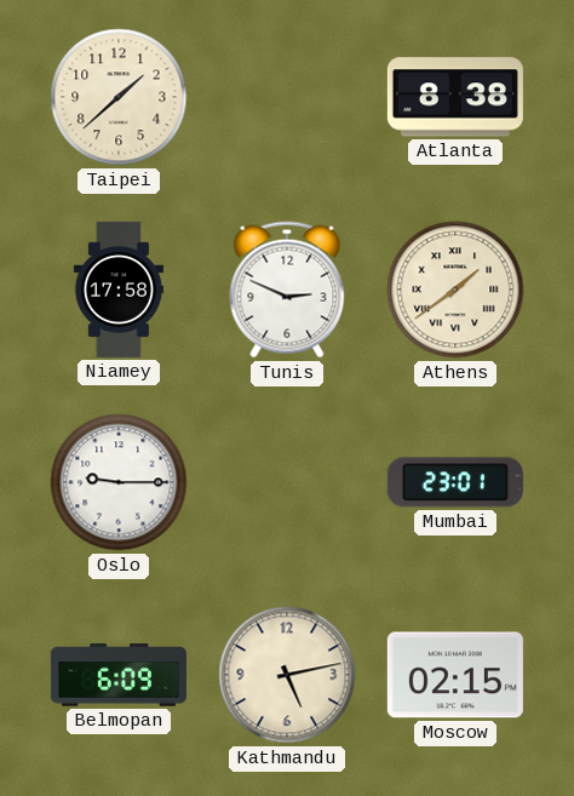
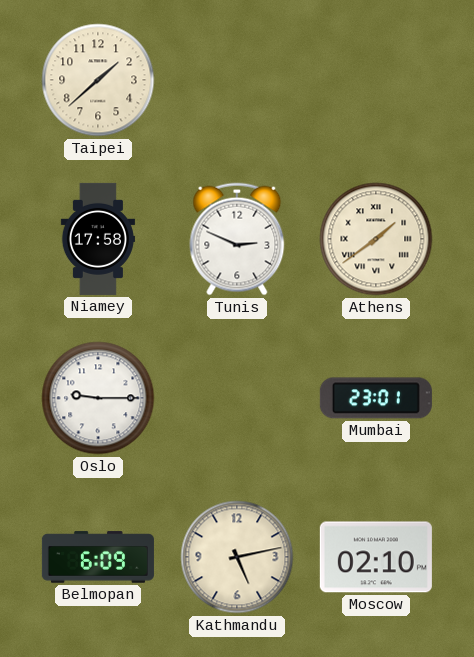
Atlanta: 8:38 -> none
Moscow: 02:15 -> 02:10
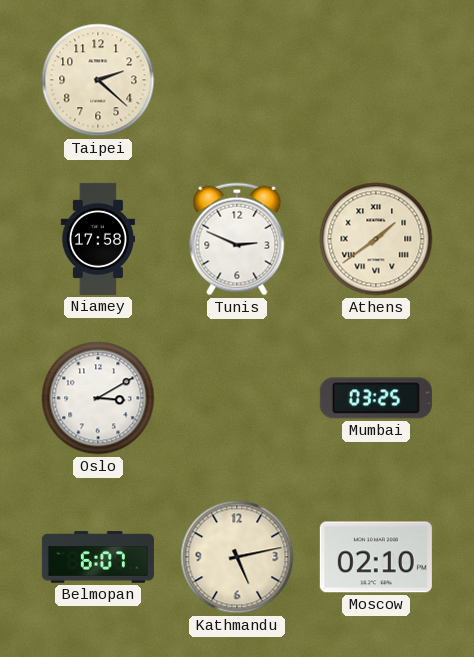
Taipei: 1:38 -> 2:22
Oslo: 9:15 -> 3:10
Mumbai: 23:01 -> 03:25
Belmopan: 6:09 -> 6:07
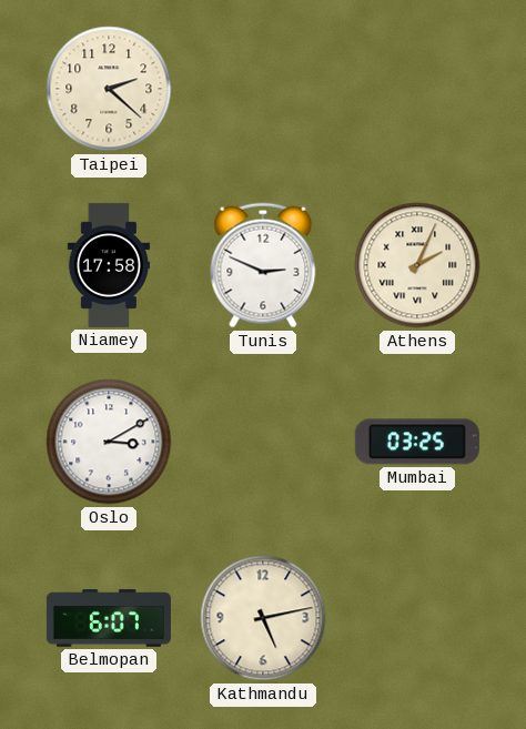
Athens: 1:39 -> 2:04
Moscow: 02:10 -> none
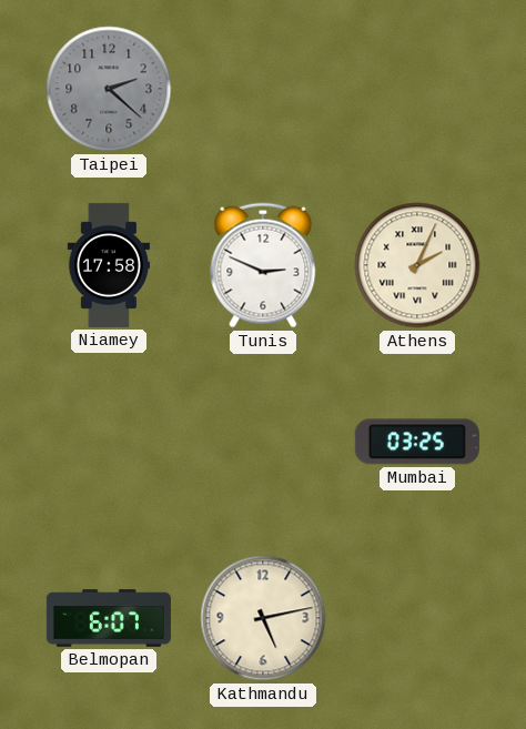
Taipei dial: cream -> grey
Oslo: 3:10 -> none
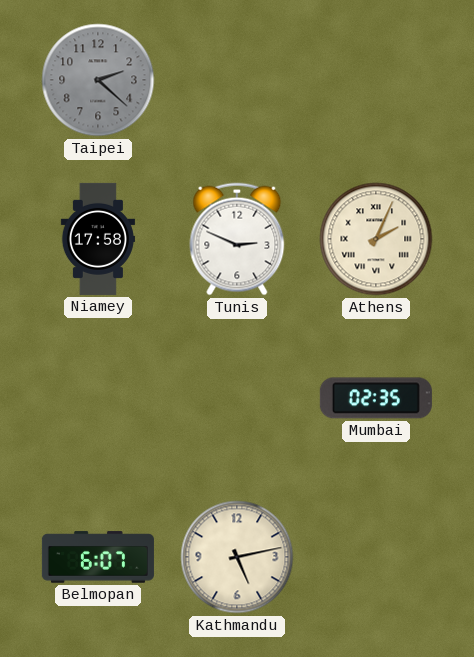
Mumbai: 03:25 -> 02:35
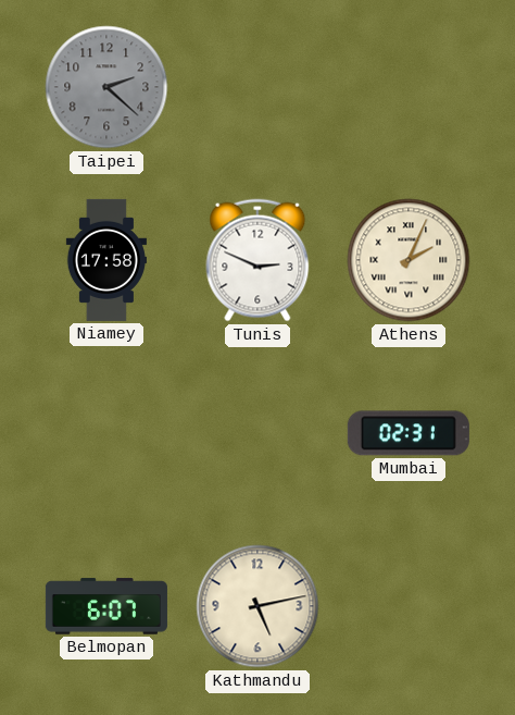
Mumbai: 02:35 -> 02:31
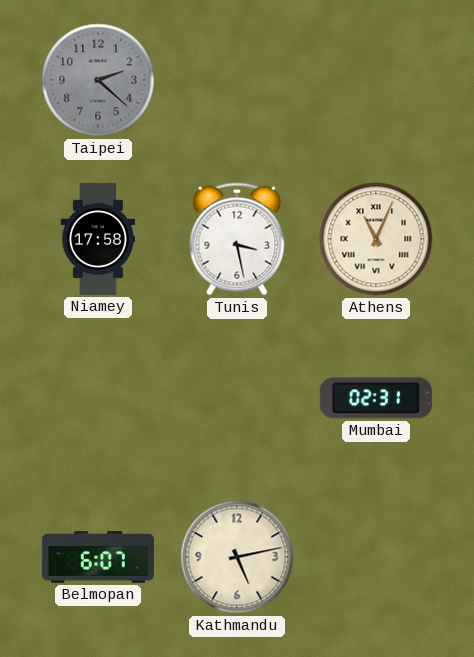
Tunis: 2:49 -> 3:28
Athens: 2:04 -> 11:04
